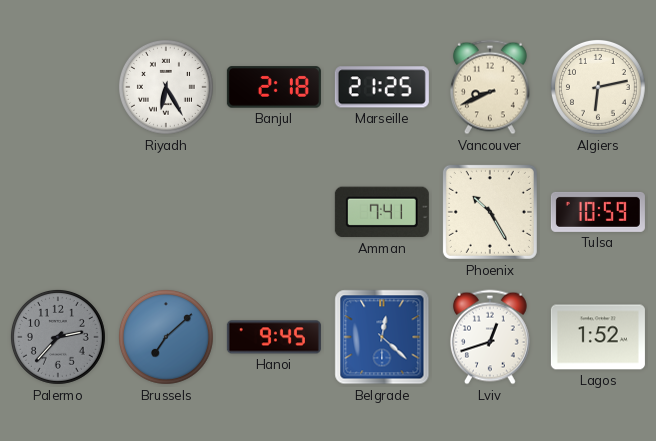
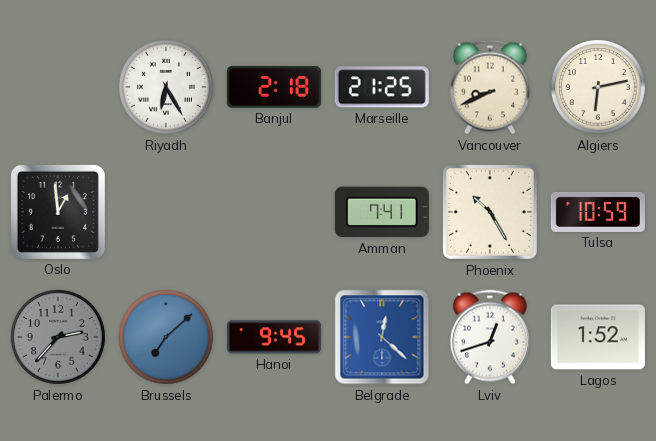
Oslo: none -> 12:59
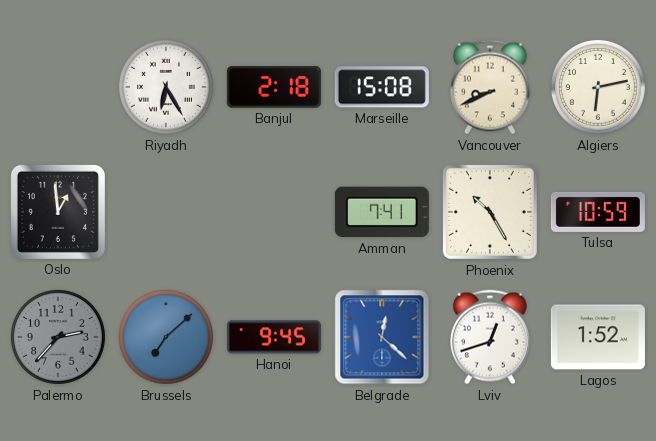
Marseille: 21:25 -> 15:08
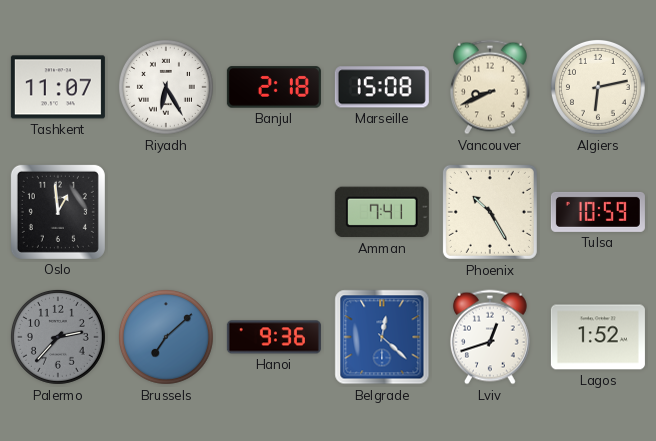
Tashkent: none -> 11:07
Hanoi: 9:45 -> 9:36
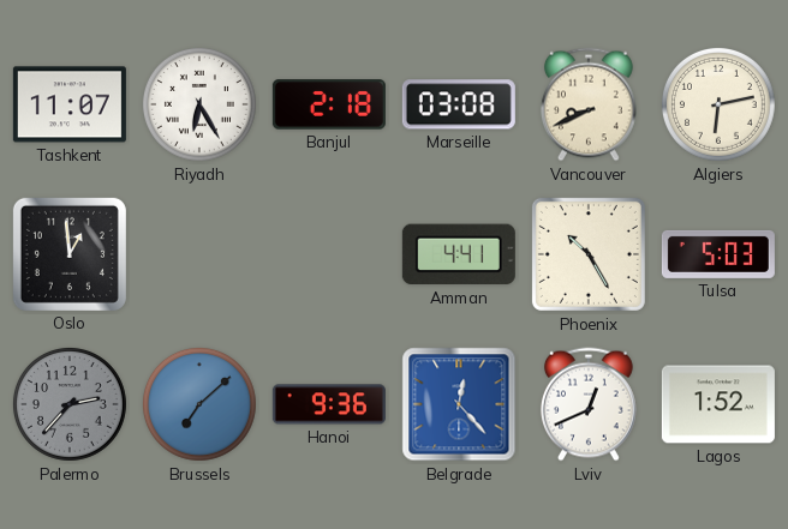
Marseille: 15:08 -> 03:08
Amman: 7:41 -> 4:41
Tulsa: 10:59 -> 5:03
Belgrade: 12:22 -> 12:23
Lviv: 12:42 -> 12:41
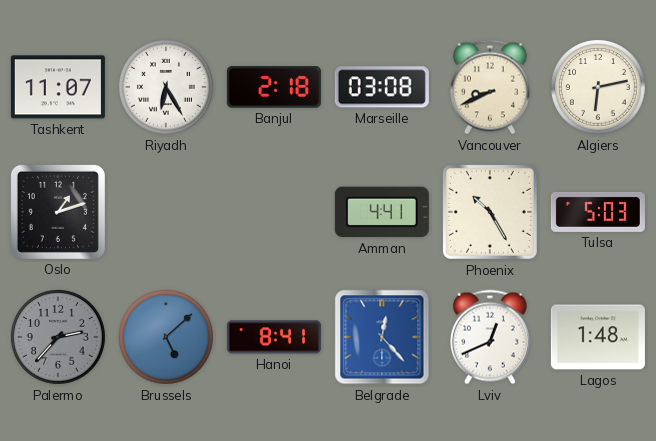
Oslo: 12:59 -> 1:12
Brussels: 7:08 -> 5:08
Hanoi: 9:36 -> 8:41
Lagos: 1:52 -> 1:48
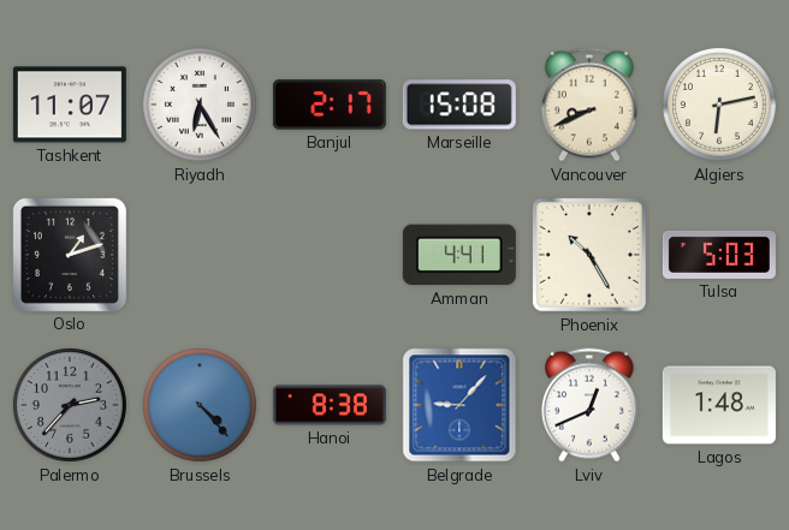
Banjul: 2:18 -> 2:17
Marseille: 03:08 -> 15:08
Brussels: 5:08 -> 4:23
Hanoi: 8:41 -> 8:38
Belgrade: 12:23 -> 9:07
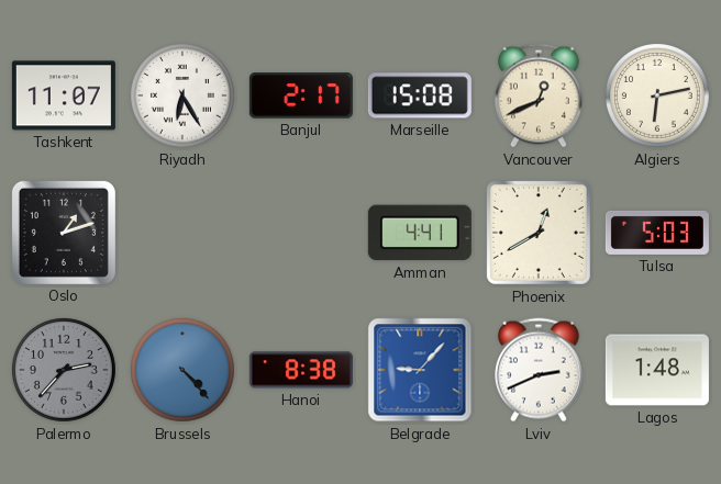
Vancouver: 8:41 -> 12:41
Phoenix: 10:25 -> 12:40
Lviv: 12:41 -> 2:41
